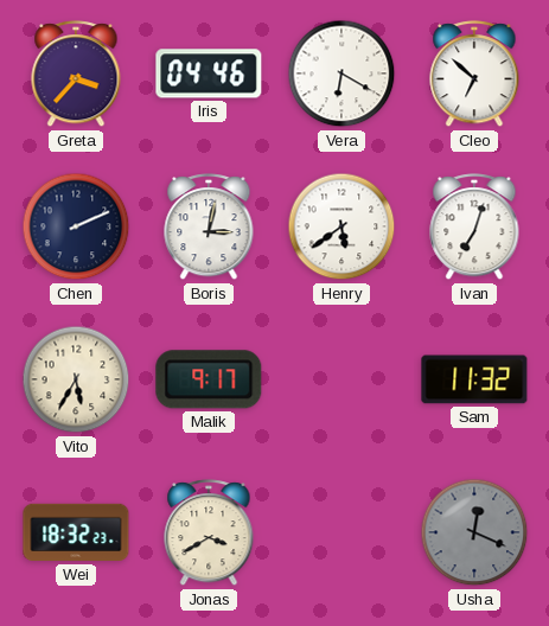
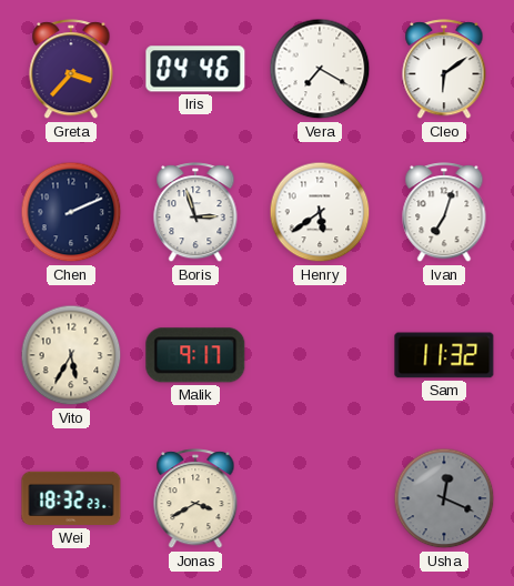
Vera: 6:20 -> 7:20
Cleo: 6:52 -> 6:09
Boris: 3:02 -> 2:57
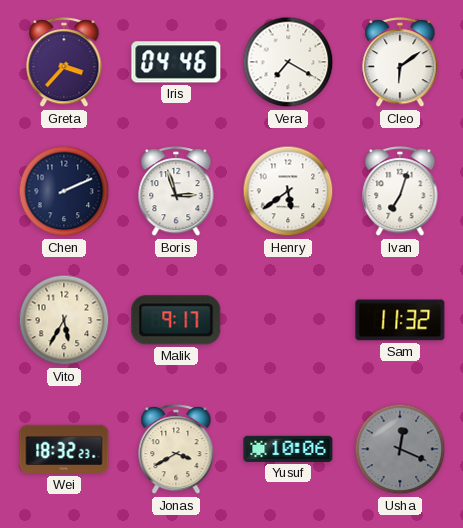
Yusuf: none -> 10:06
